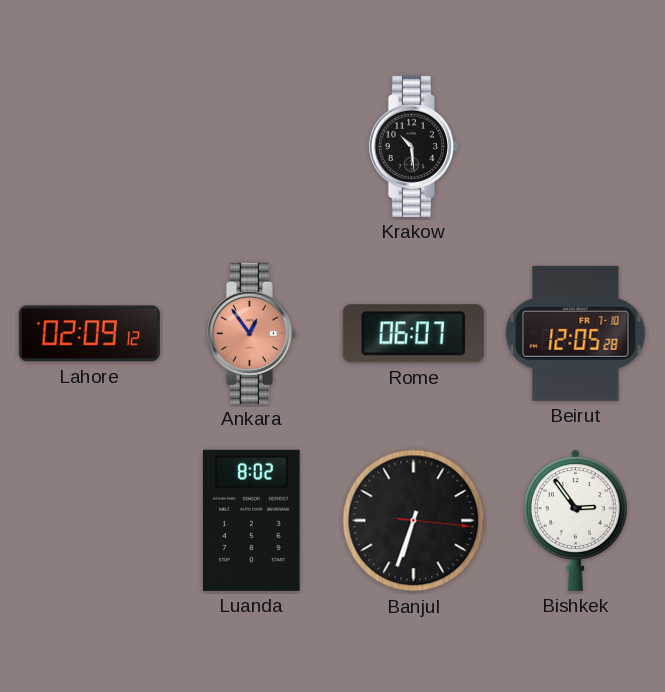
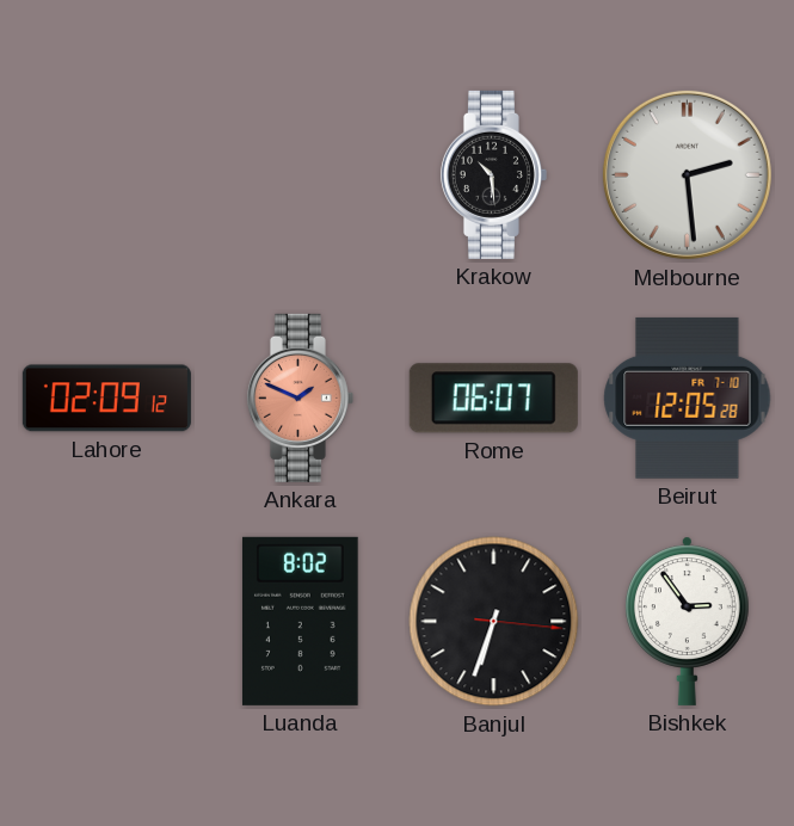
Melbourne: none -> 2:29
Ankara: 12:54 -> 1:49
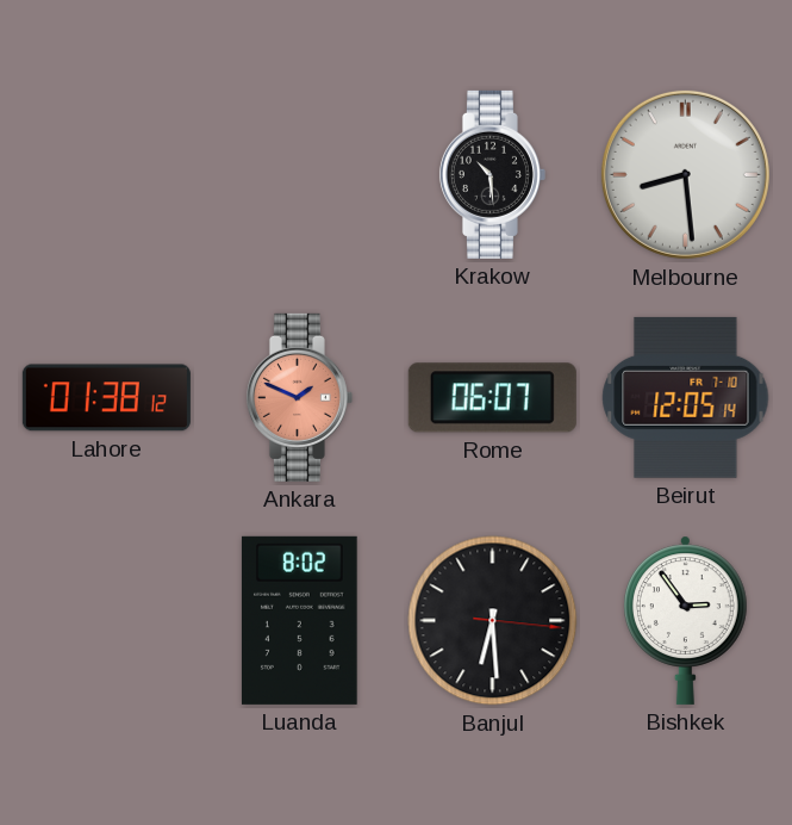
Melbourne: 2:29 -> 8:29
Lahore: 02:09 -> 01:38
Beirut: 12:05:28 -> 12:05:14
Banjul: 6:33 -> 6:29
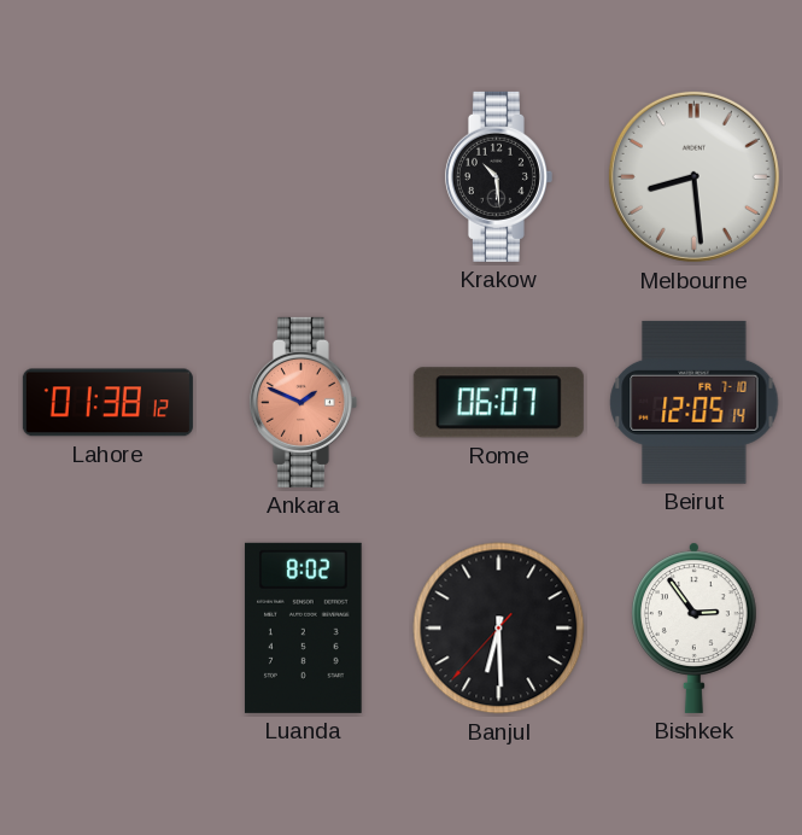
Banjul: 6:29:16 -> 6:29:37
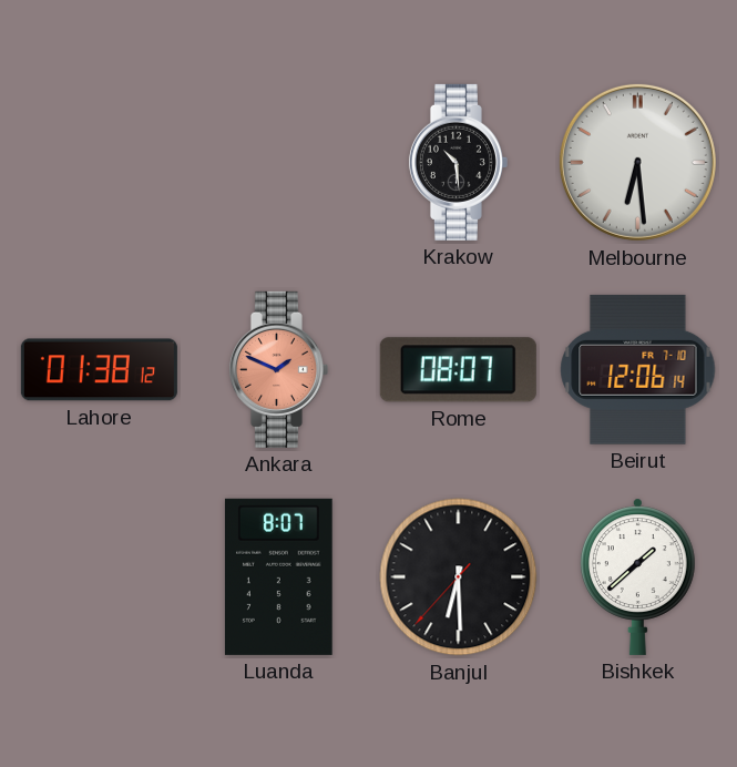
Melbourne: 8:29 -> 6:29
Rome: 06:07 -> 08:07
Beirut: 12:05 -> 12:06
Luanda: 8:02 -> 8:07
Bishkek: 2:54 -> 1:38
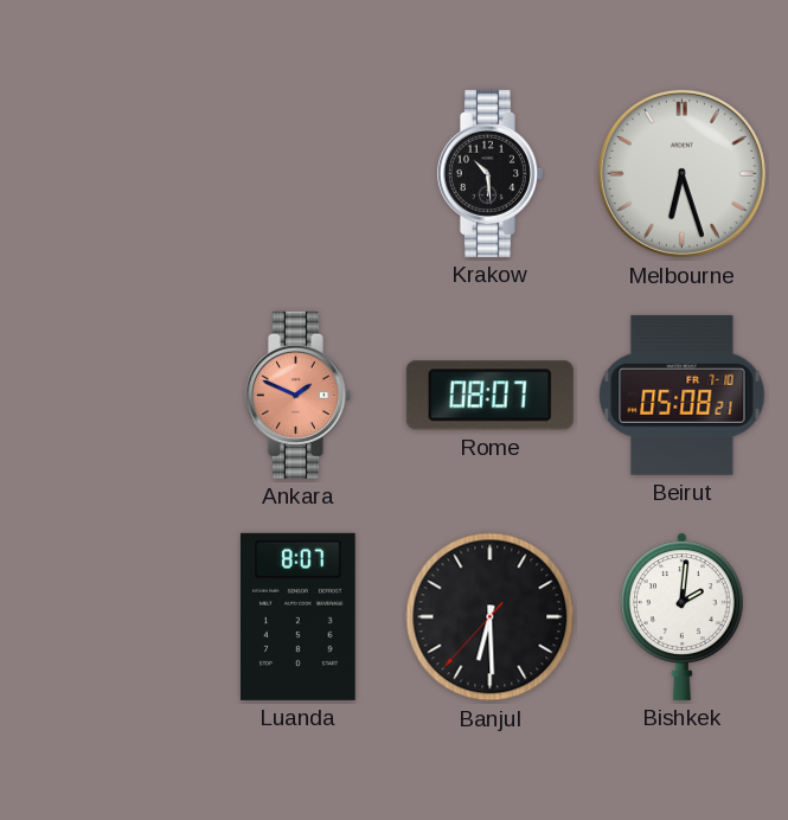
Melbourne: 6:29 -> 6:27
Lahore: 01:38 -> none
Beirut: 12:06 -> 05:08
Bishkek: 1:38 -> 2:01
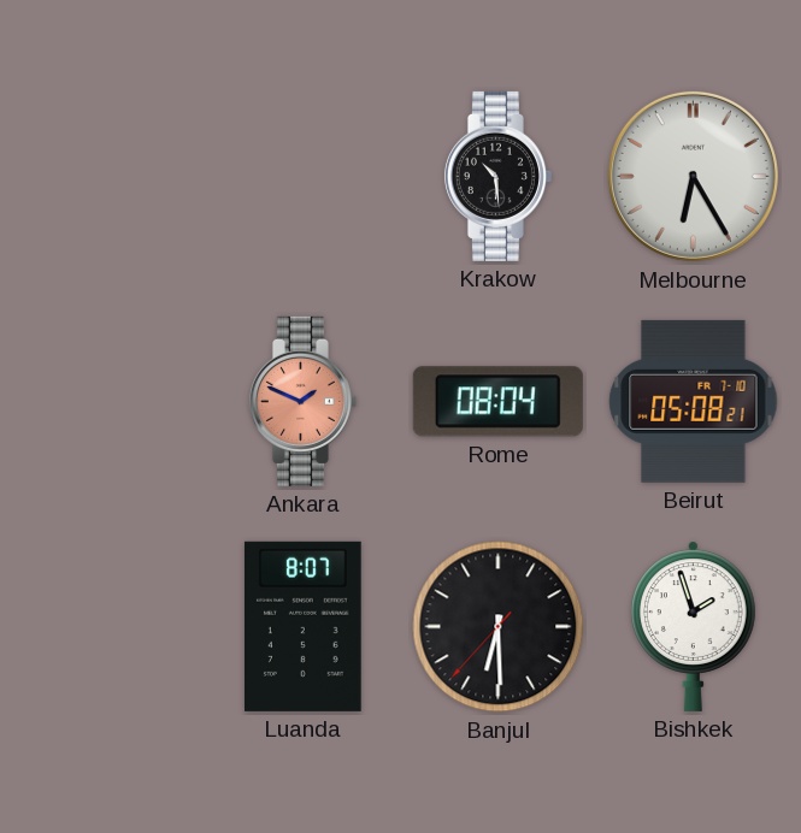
Melbourne: 6:27 -> 6:25
Rome: 08:07 -> 08:04
Bishkek: 2:01 -> 1:57
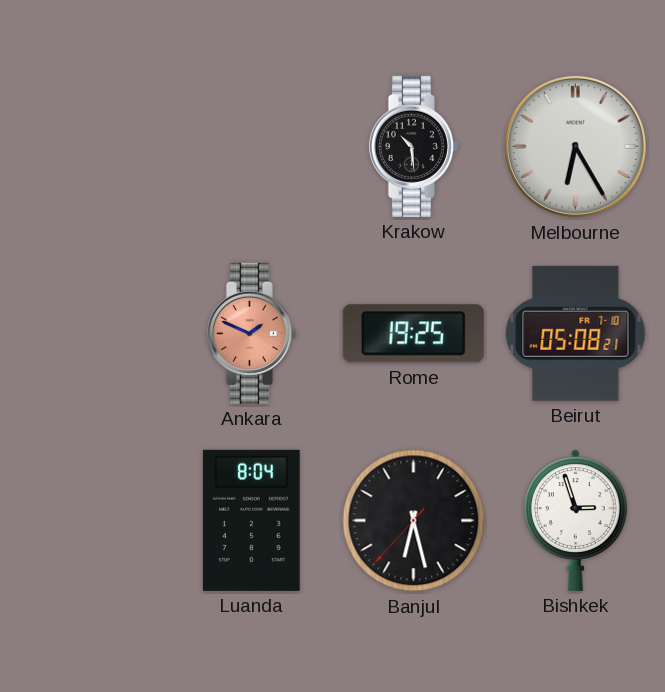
Rome: 08:04 -> 19:25
Luanda: 8:07 -> 8:04
Banjul: 6:29 -> 6:27
Bishkek: 1:57 -> 2:57
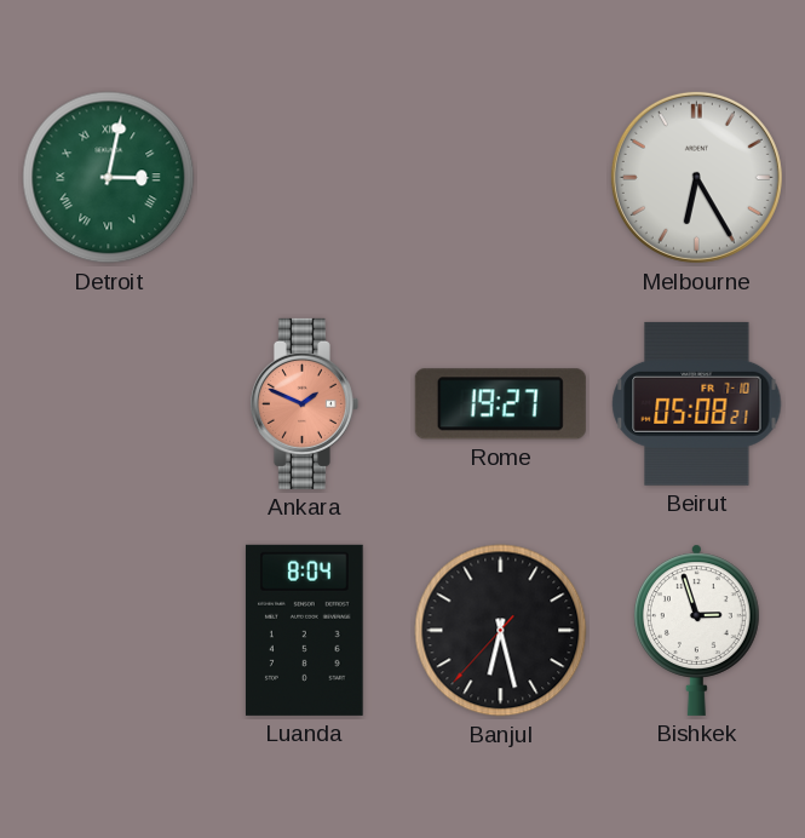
Detroit: none -> 3:02
Krakow: 10:29 -> none
Rome: 19:25 -> 19:27
